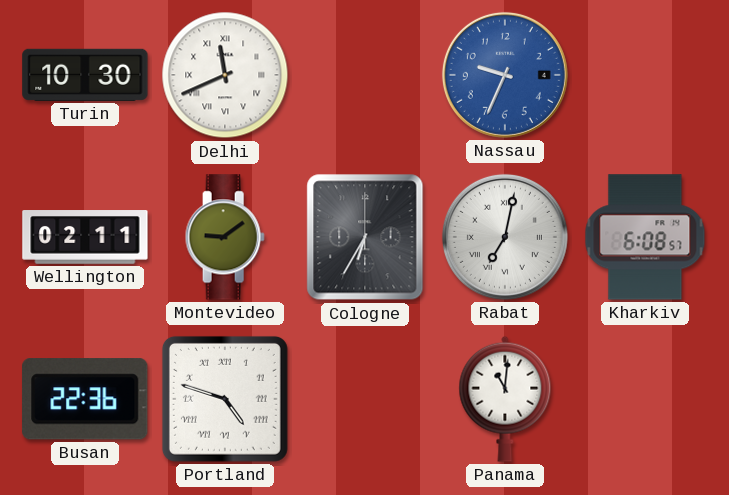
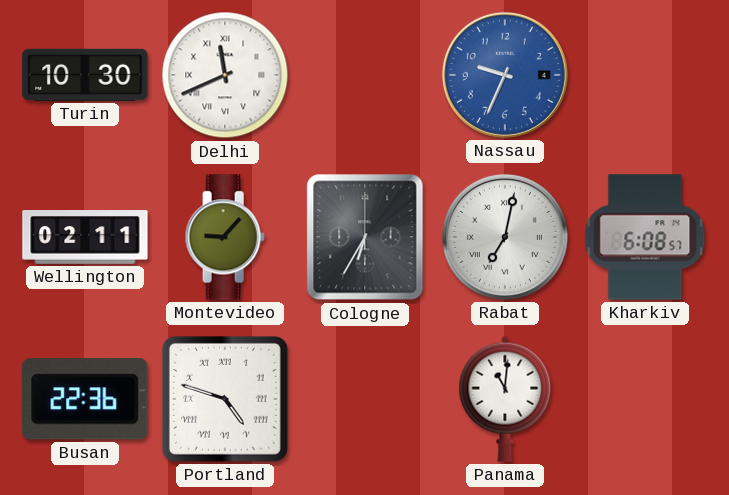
Montevideo: 9:09 -> 9:07
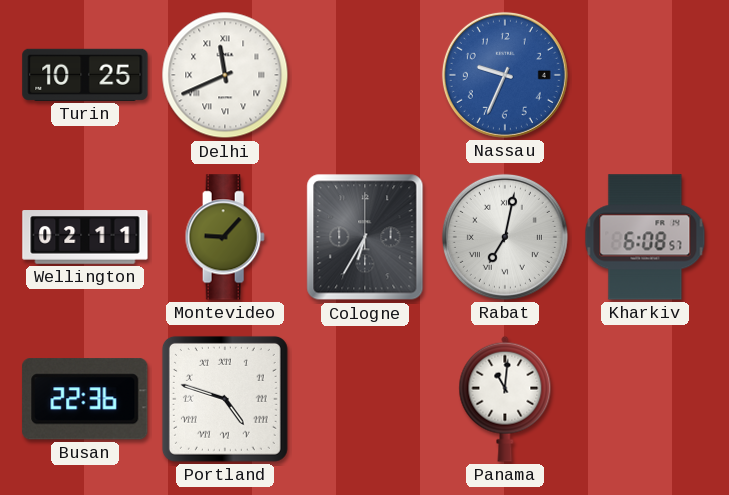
Turin: 10:30 -> 10:25
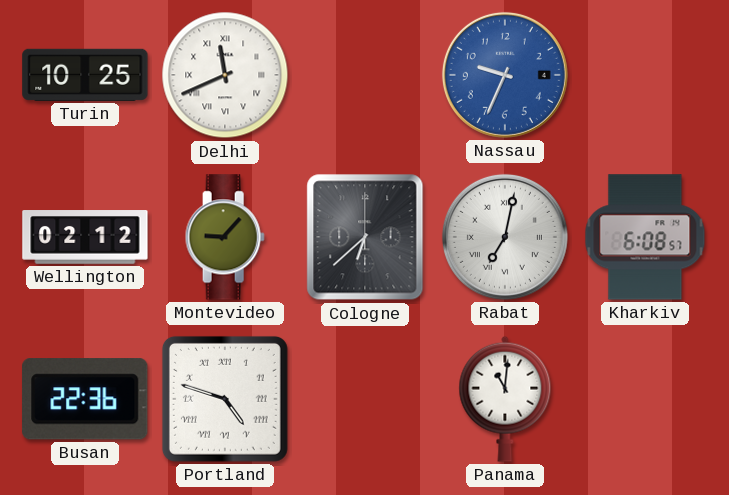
Wellington: 02:11 -> 02:12
Cologne: 6:35 -> 6:38
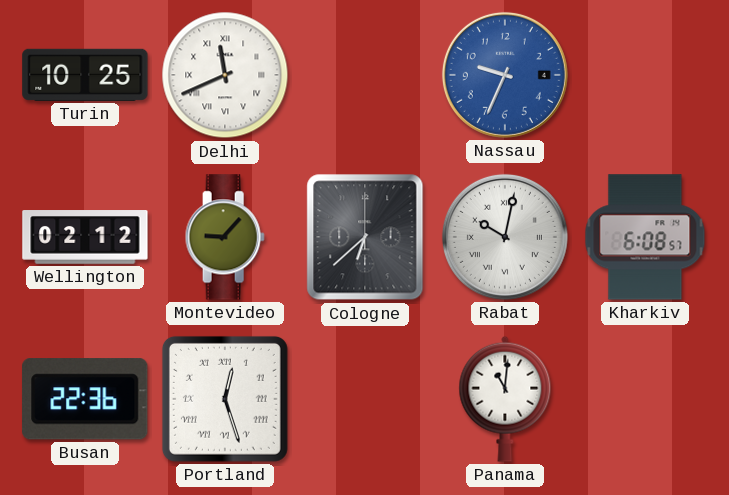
Rabat: 7:02 -> 10:02
Portland: 4:48 -> 12:27
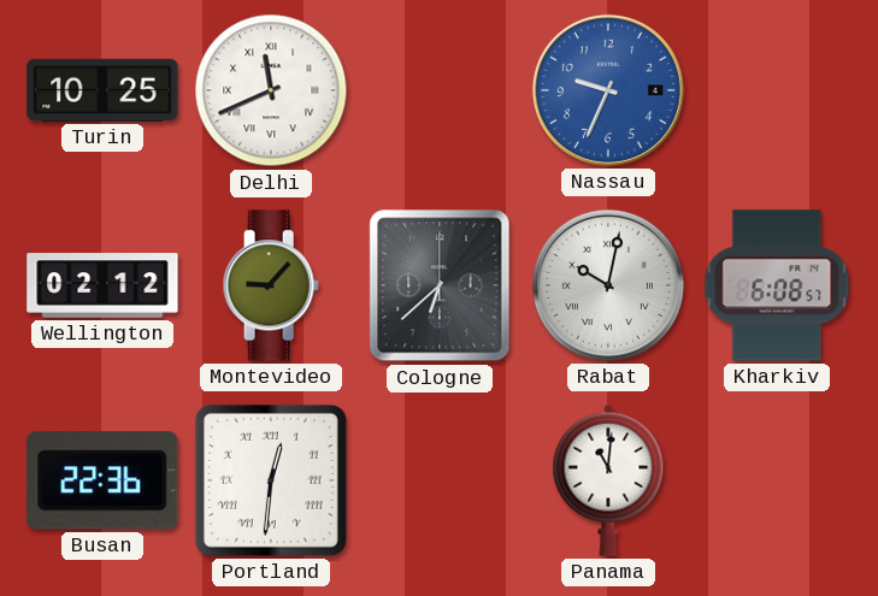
Portland: 12:27 -> 12:31
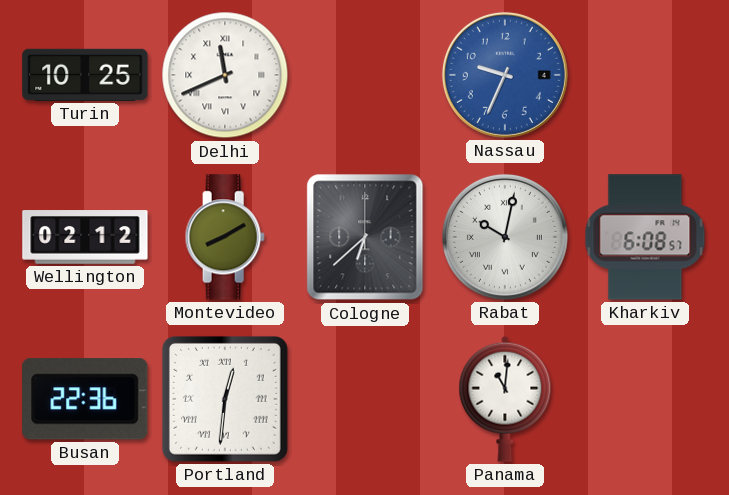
Montevideo: 9:07 -> 8:10
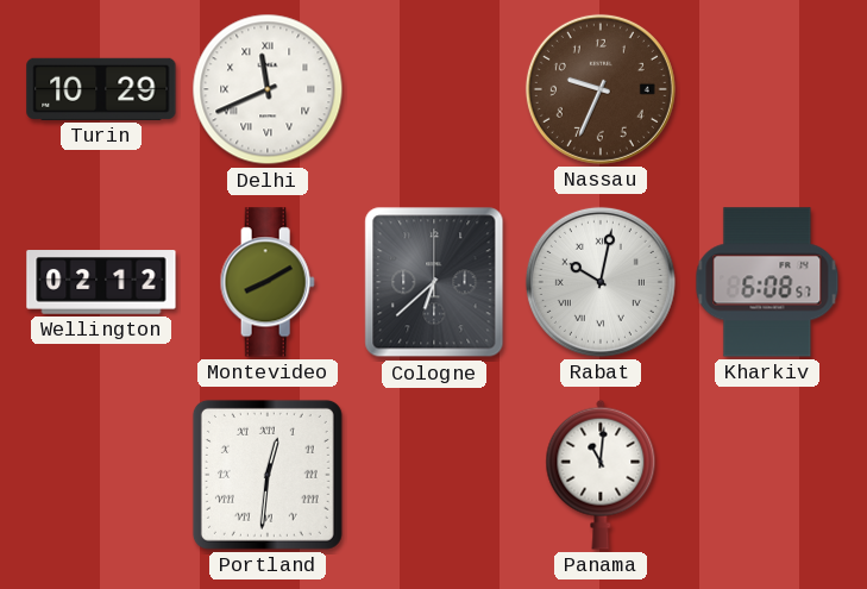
Turin: 10:25 -> 10:29
Nassau dial: blue -> brown
Busan: 22:36 -> none
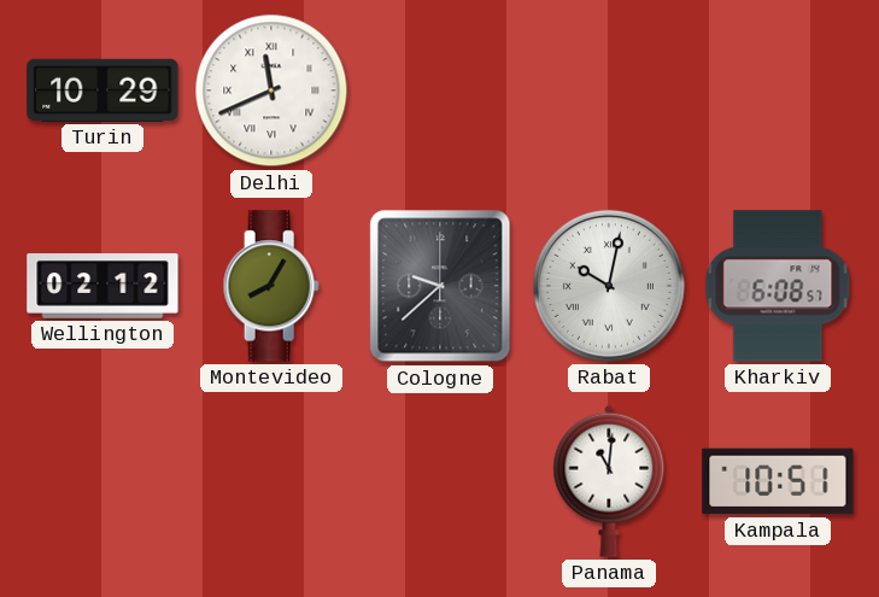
Nassau: 9:34 -> none
Montevideo: 8:10 -> 8:05
Cologne: 6:38 -> 9:38
Portland: 12:31 -> none
Kampala: none -> 10:51
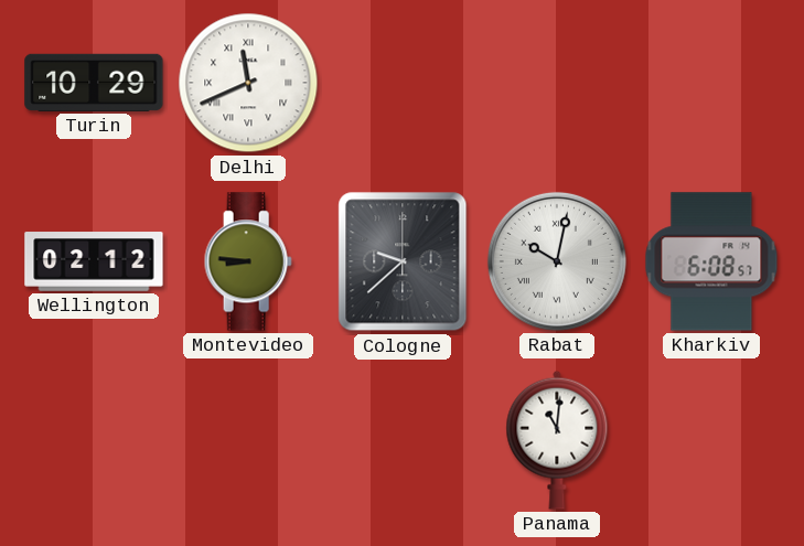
Montevideo: 8:05 -> 8:46
Kampala: 10:51 -> none
